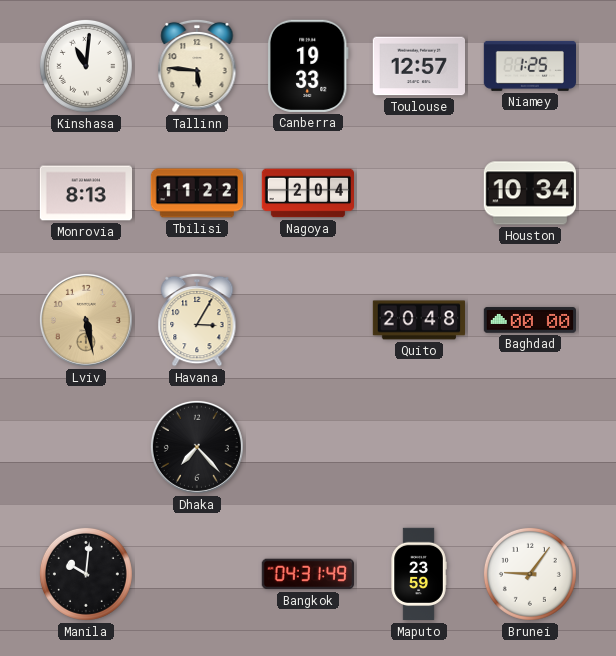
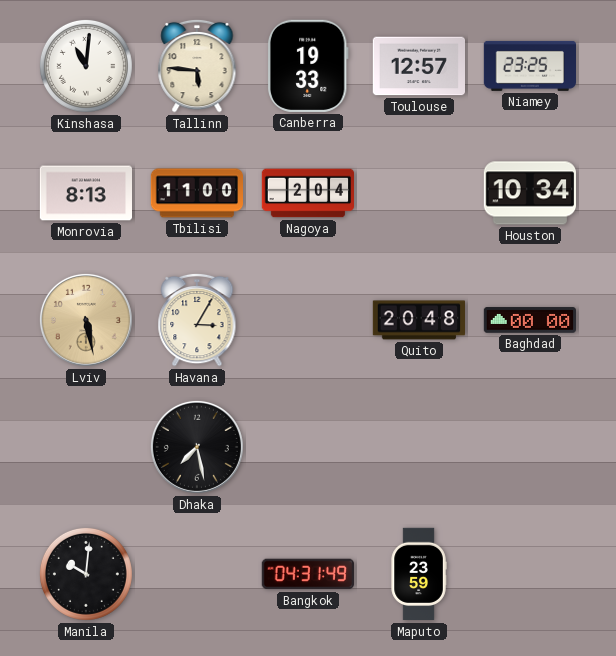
Niamey: 1:25 -> 23:25
Tbilisi: 11:22 -> 11:00
Dhaka: 7:23 -> 7:28
Brunei: 9:06 -> none
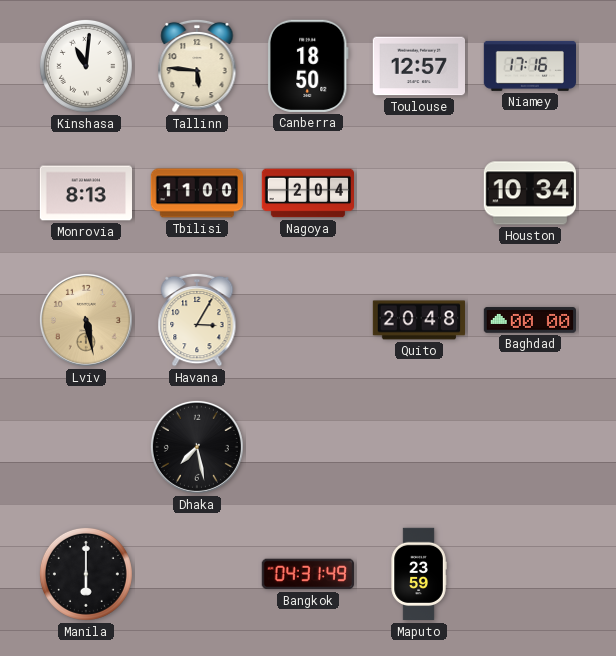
Canberra: 19:33 -> 18:50
Niamey: 23:25 -> 17:16
Manila: 10:01 -> 6:00
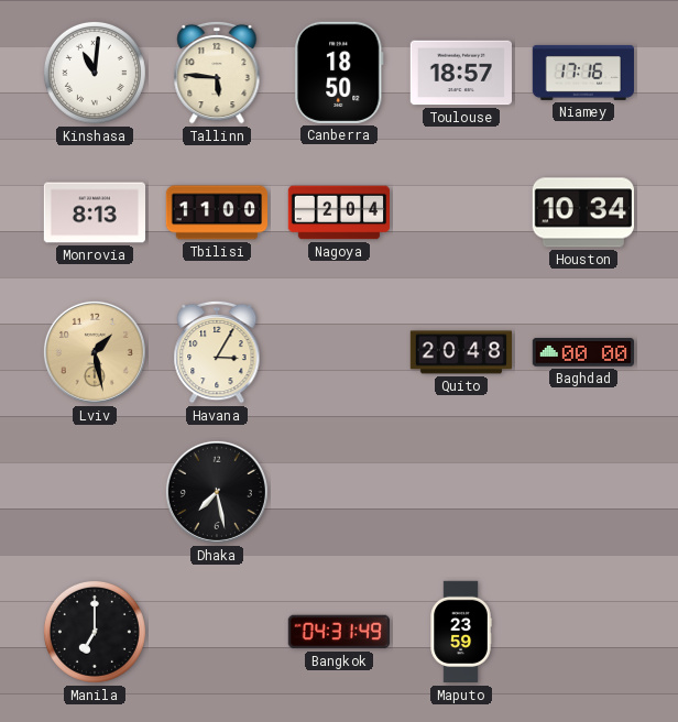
Toulouse: 12:57 -> 18:57
Lviv: 5:28 -> 1:28
Manila: 6:00 -> 7:00
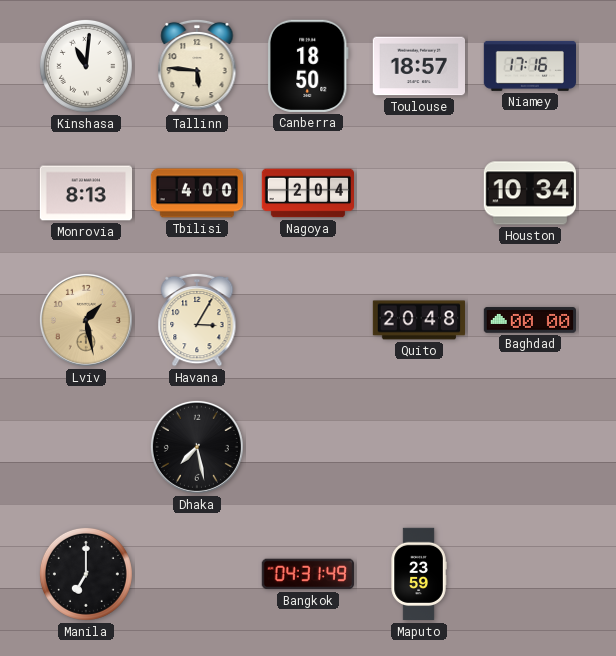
Tbilisi: 11:00 -> 4:00
